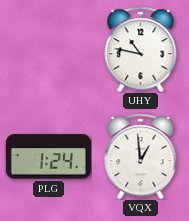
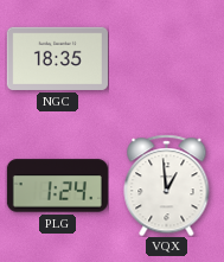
NGC: none -> 18:35
UHY: 10:47 -> none
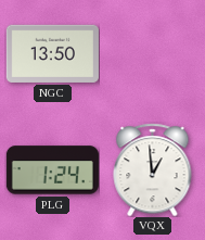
NGC: 18:35 -> 13:50
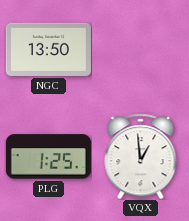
PLG: 1:24 -> 1:25
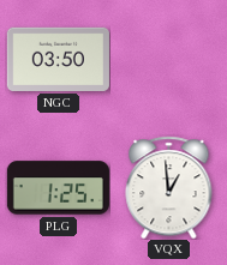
NGC: 13:50 -> 03:50
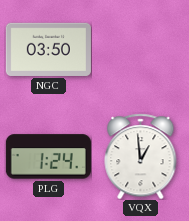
PLG: 1:25 -> 1:24
